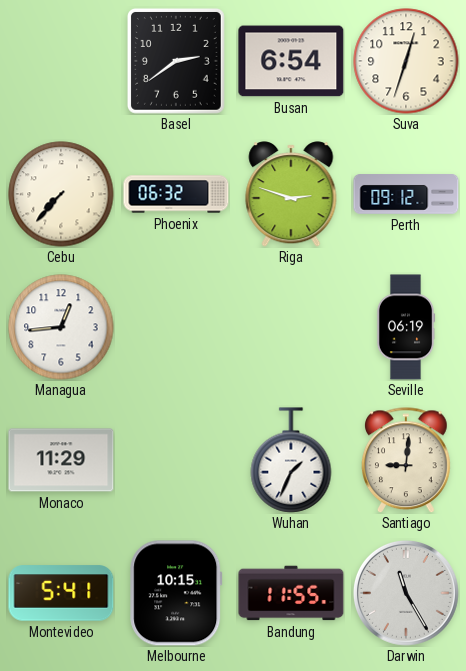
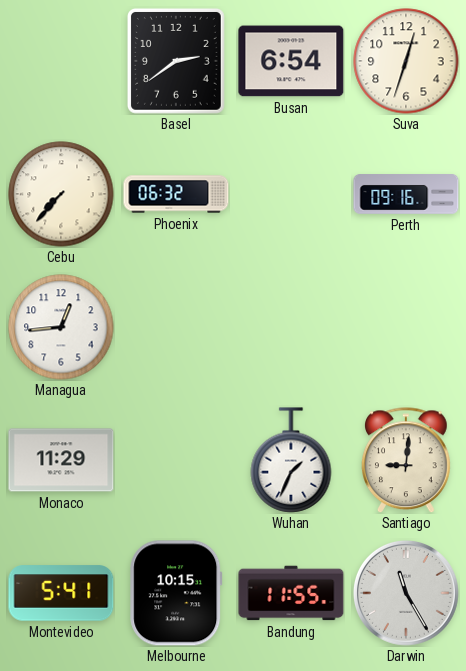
Riga: 2:48 -> none
Perth: 09:12 -> 09:16
Seville: 06:19 -> none
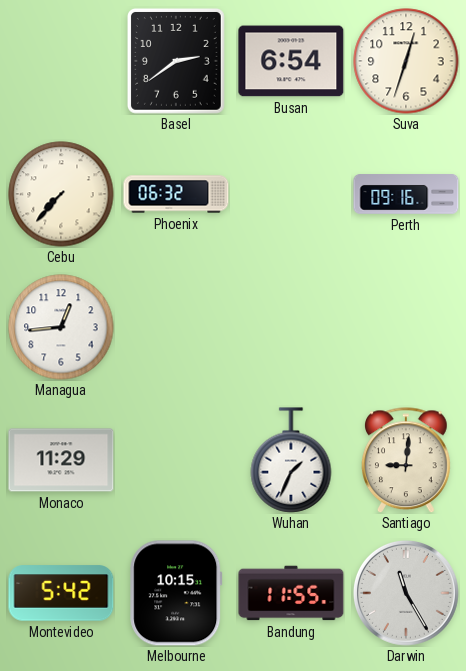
Montevideo: 5:41 -> 5:42
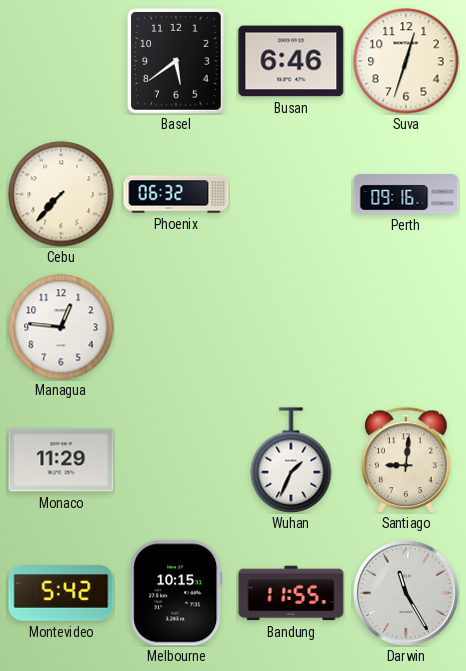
Basel: 2:39 -> 5:39
Busan: 6:54 -> 6:46
Managua: 12:44 -> 12:46
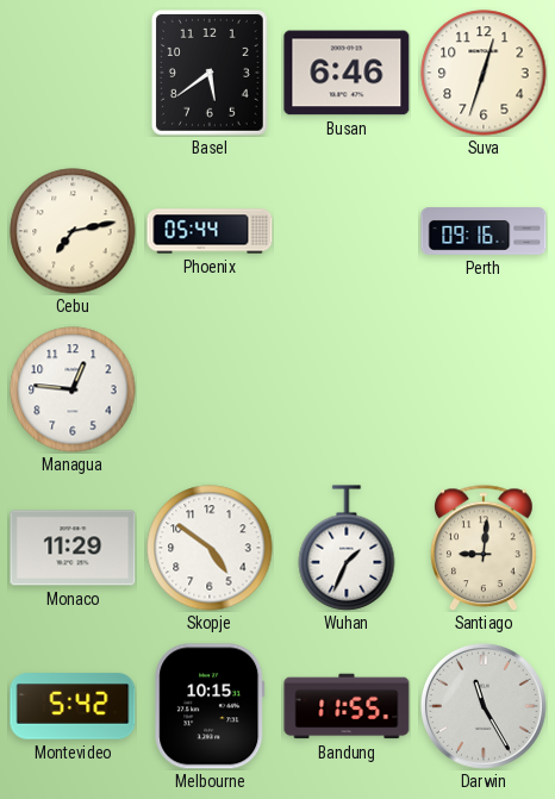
Cebu: 7:37 -> 7:13
Phoenix: 06:32 -> 05:44
Skopje: none -> 4:51
